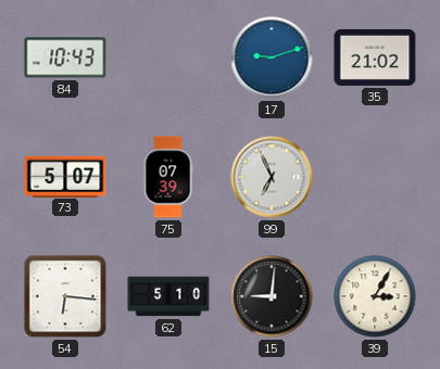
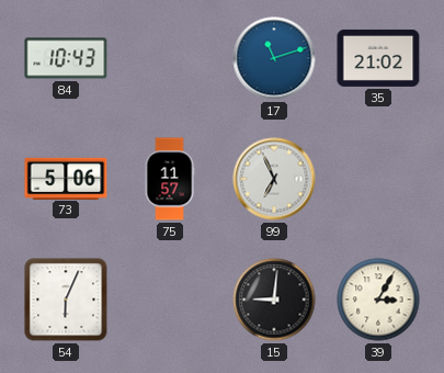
17: 9:12 -> 11:12
73: 5:07 -> 5:06
75: 07:39 -> 11:57
54: 6:16 -> 6:04
62: 5:10 -> none
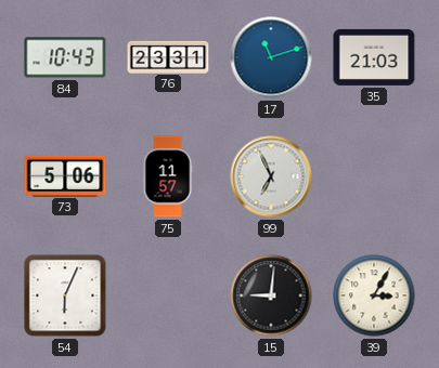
76: none -> 23:31
35: 21:02 -> 21:03
